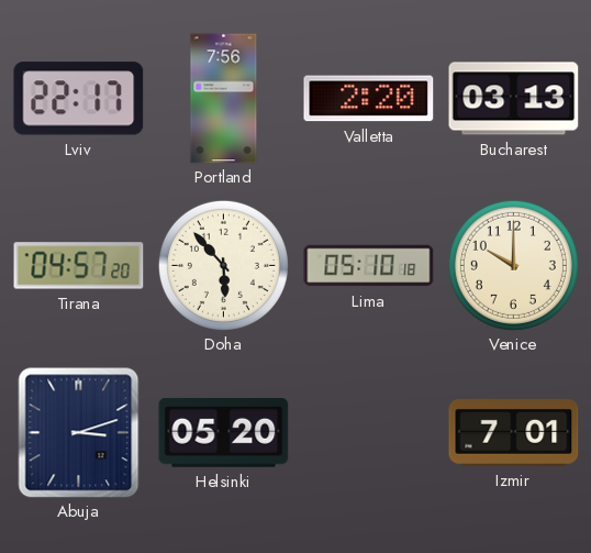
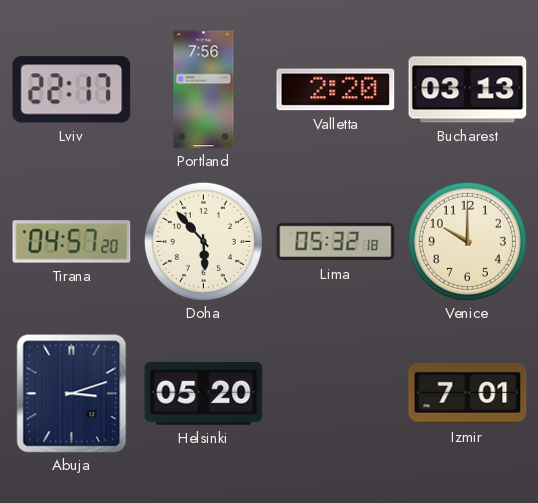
Lima: 05:10 -> 05:32
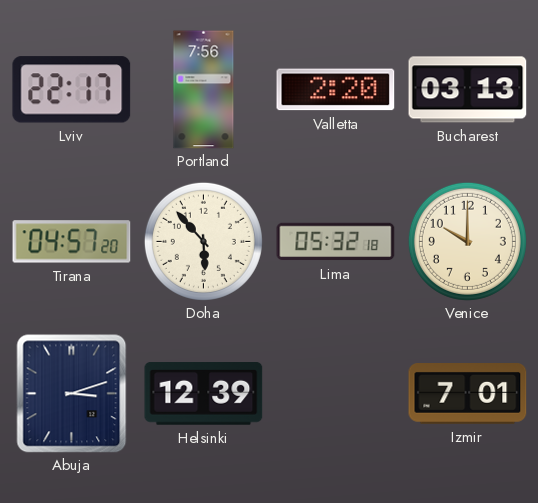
Helsinki: 05:20 -> 12:39
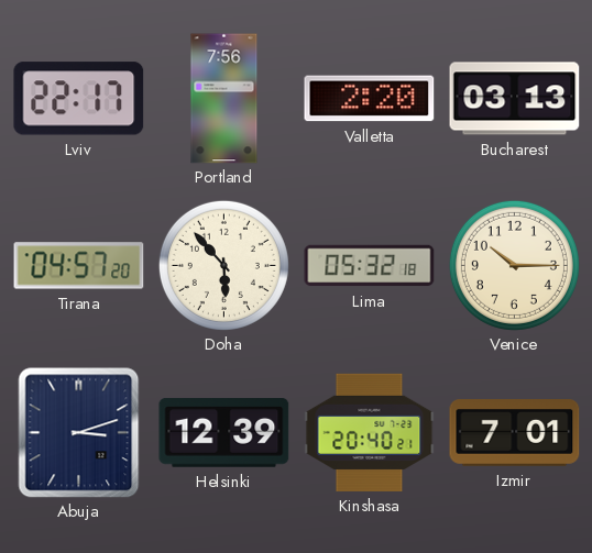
Venice: 10:00 -> 10:15
Kinshasa: none -> 20:40
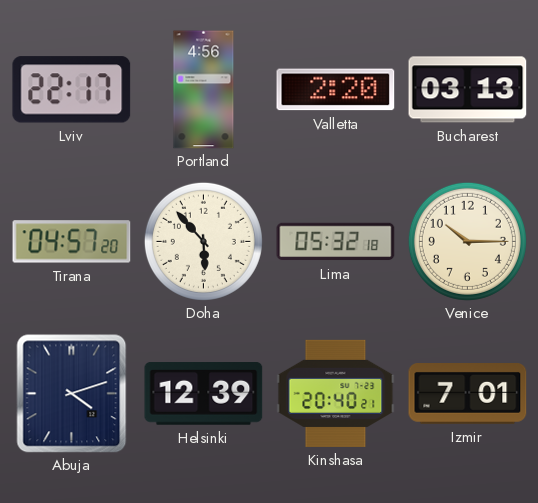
Portland: 7:56 -> 4:56
Abuja: 3:12 -> 4:12
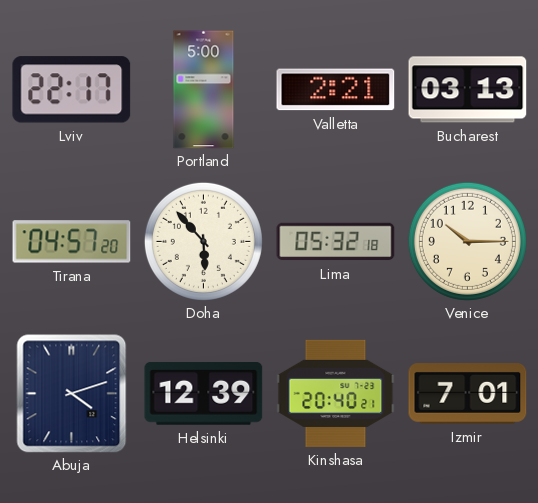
Portland: 4:56 -> 5:00
Valletta: 2:20 -> 2:21
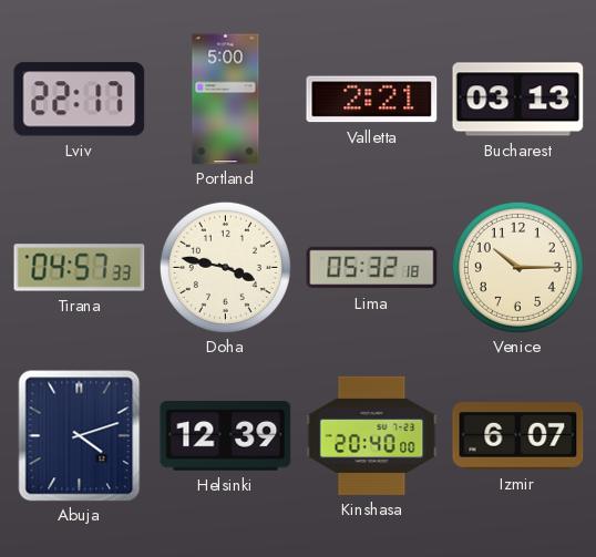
Tirana: 04:57:20 -> 04:57:33
Doha: 5:53 -> 3:47
Kinshasa: 20:40:21 -> 20:40:00
Izmir: 7:01 -> 6:07
